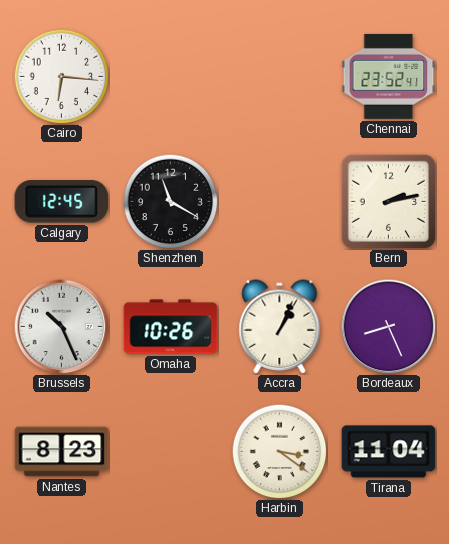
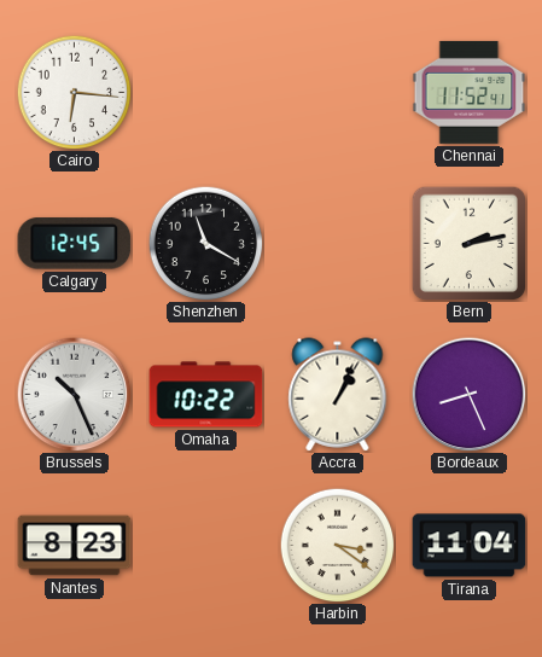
Chennai: 23:52 -> 11:52
Omaha: 10:26 -> 10:22
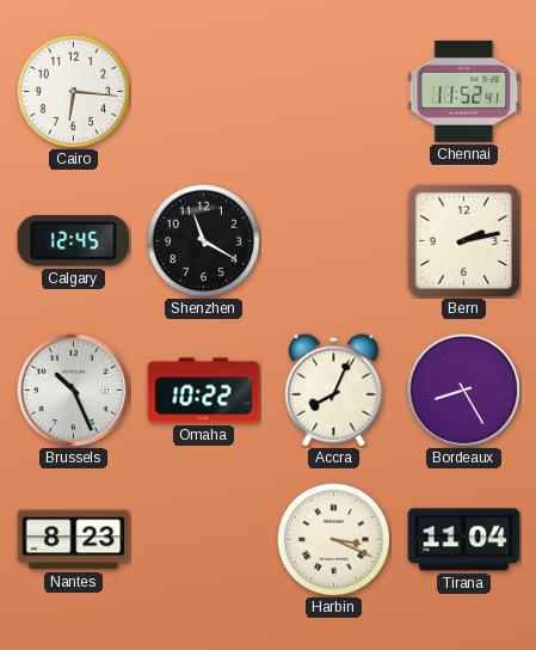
Accra: 1:04 -> 8:04
Bordeaux: 8:26 -> 8:25
Harbin: 3:21 -> 3:19
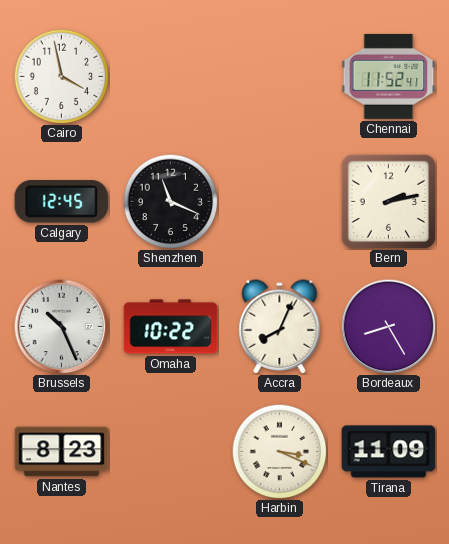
Cairo: 6:16 -> 3:58
Shenzhen: 11:20 -> 11:19
Tirana: 11:04 -> 11:09
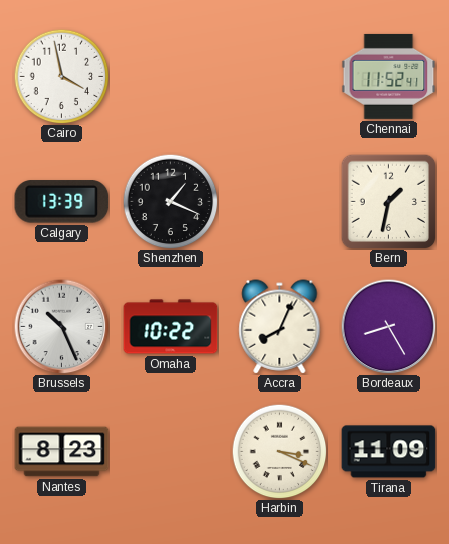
Calgary: 12:45 -> 13:39
Shenzhen: 11:19 -> 1:19
Bern: 2:13 -> 1:32
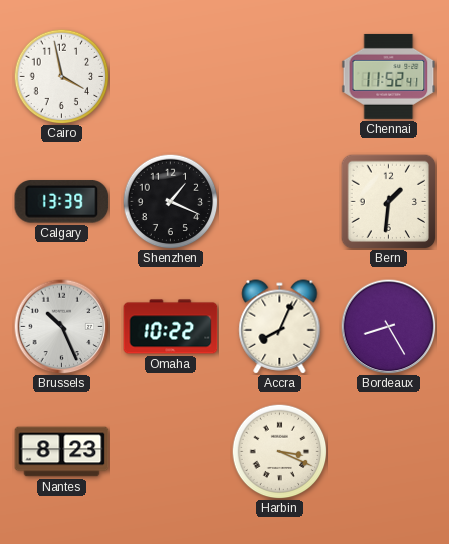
Bern: 1:32 -> 1:31
Tirana: 11:09 -> none
